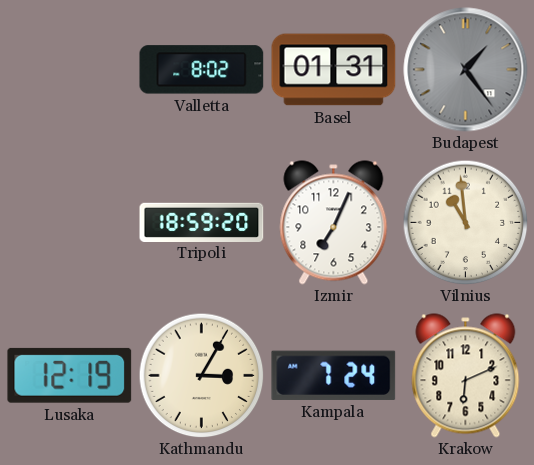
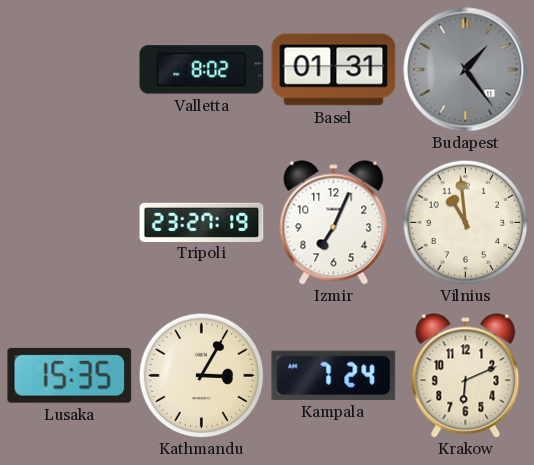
Tripoli: 18:59 -> 23:27
Lusaka: 12:19 -> 15:35
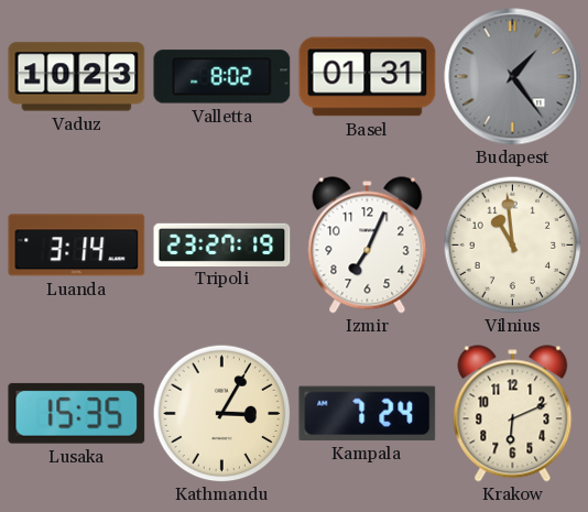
Vaduz: none -> 10:23
Luanda: none -> 3:14
